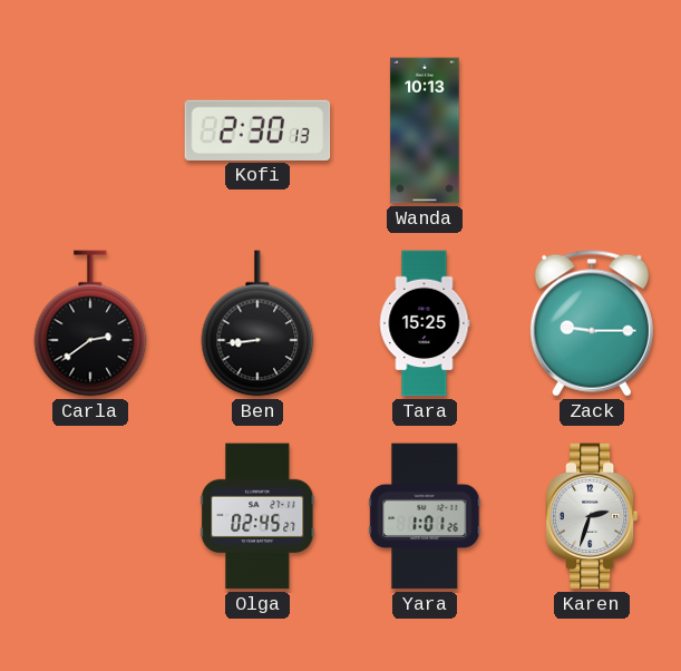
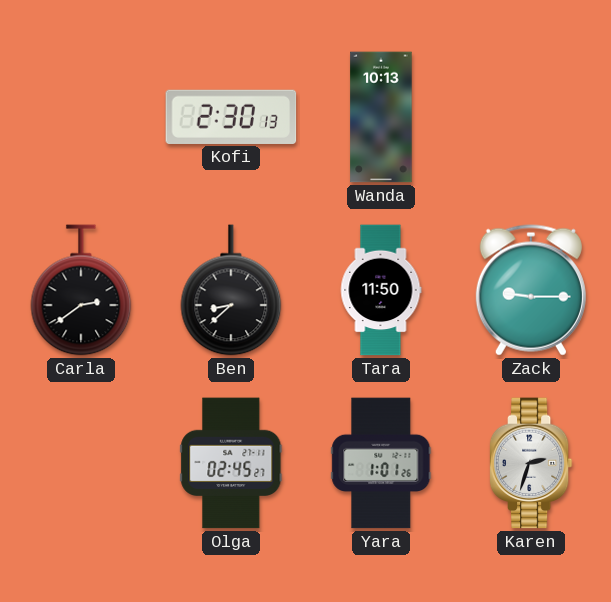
Ben: 8:44 -> 8:38
Tara: 15:25 -> 11:50
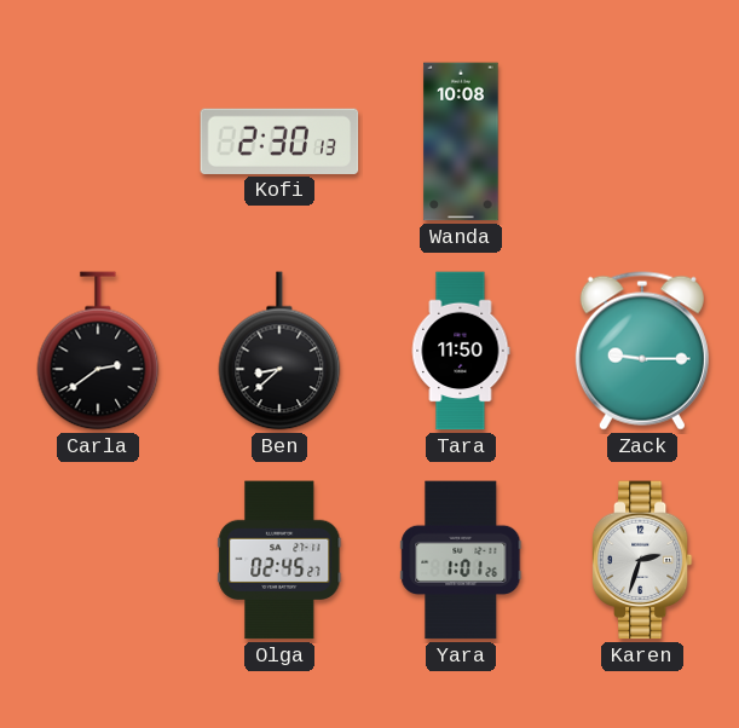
Wanda: 10:13 -> 10:08
